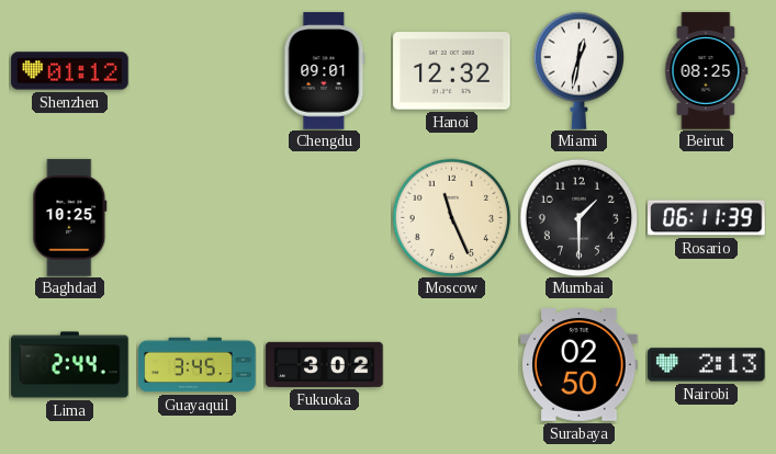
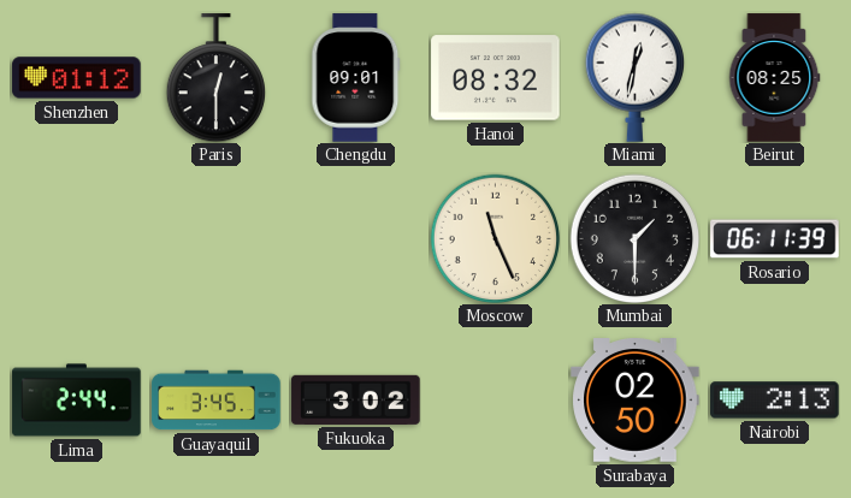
Paris: none -> 12:30
Hanoi: 12:32 -> 08:32
Baghdad: 10:25 -> none
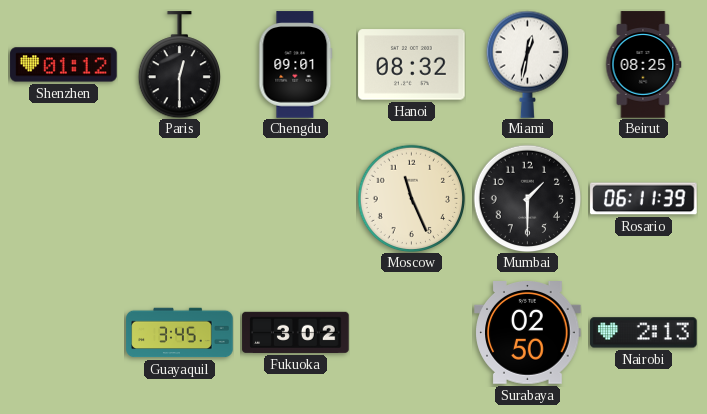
Lima: 2:44 -> none
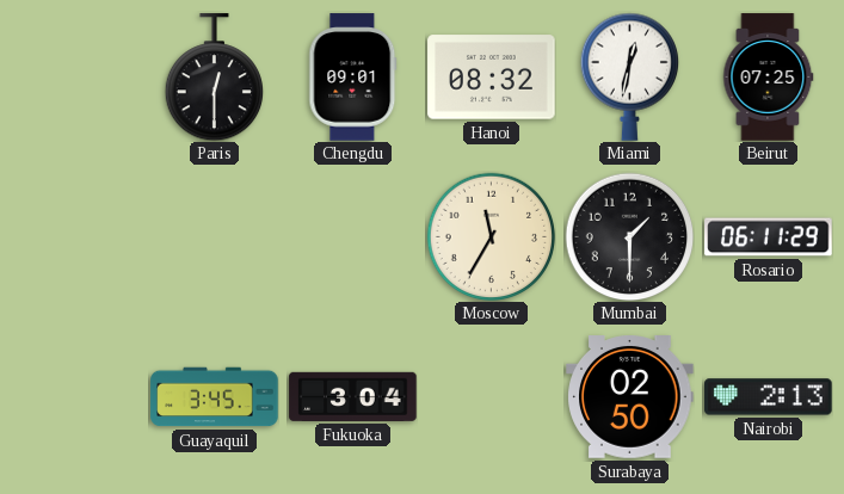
Shenzhen: 01:12 -> none
Beirut: 08:25 -> 07:25
Moscow: 11:26 -> 11:35
Rosario: 06:11:39 -> 06:11:29
Fukuoka: 3:02 -> 3:04
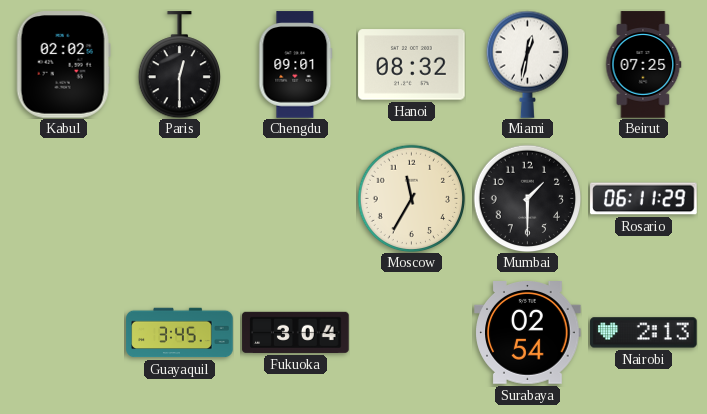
Kabul: none -> 02:02
Surabaya: 02:50 -> 02:54
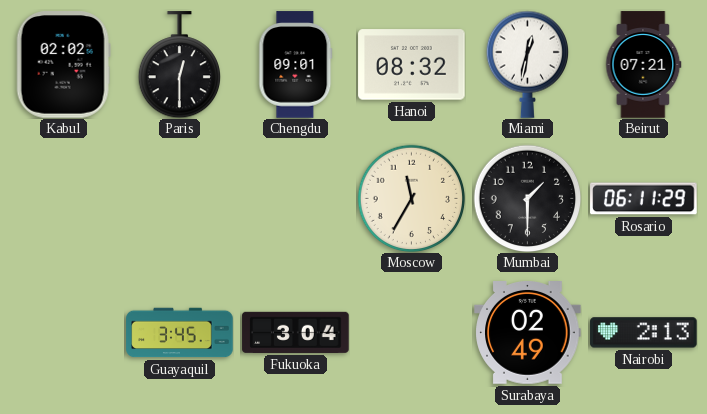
Beirut: 07:25 -> 07:21
Surabaya: 02:54 -> 02:49
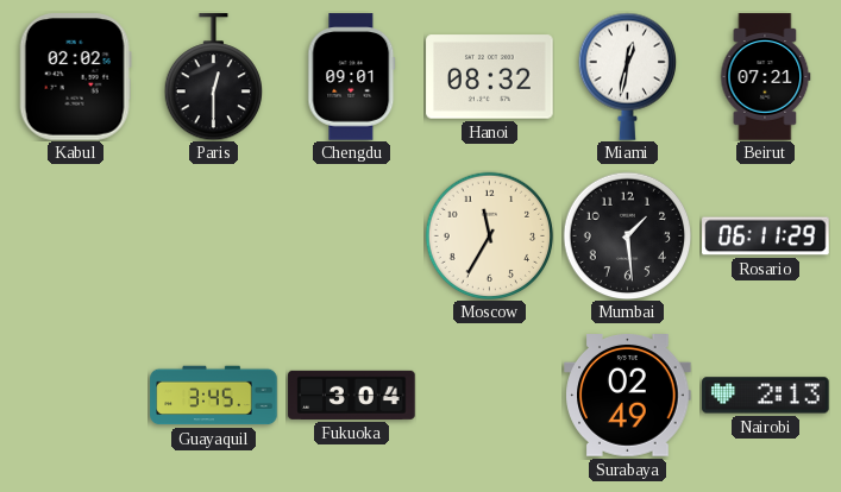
Mumbai: 1:30 -> 1:29
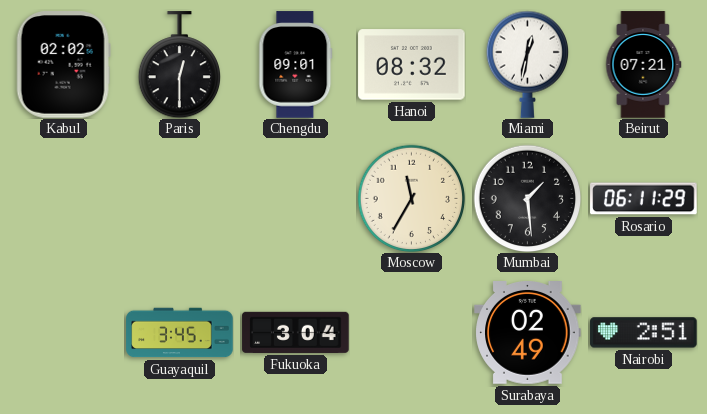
Nairobi: 2:13 -> 2:51
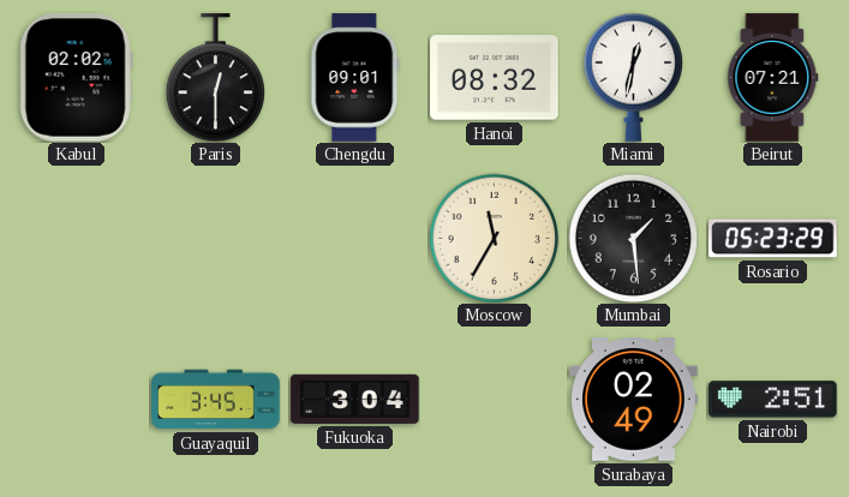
Rosario: 06:11 -> 05:23
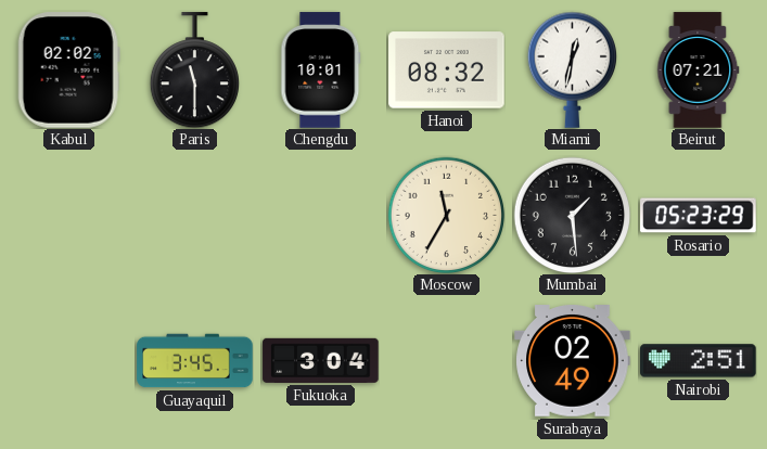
Paris: 12:30 -> 11:30
Chengdu: 09:01 -> 10:01
